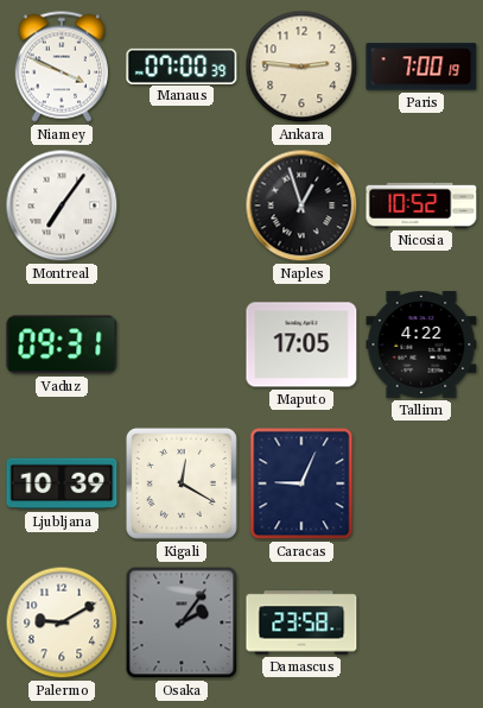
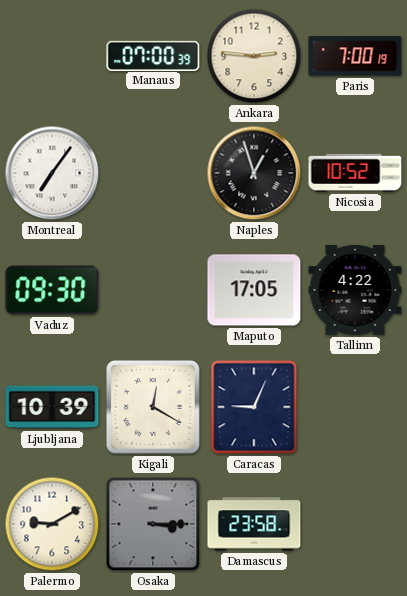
Niamey: 3:49 -> none
Vaduz: 09:31 -> 09:30
Osaka: 2:06 -> 3:15
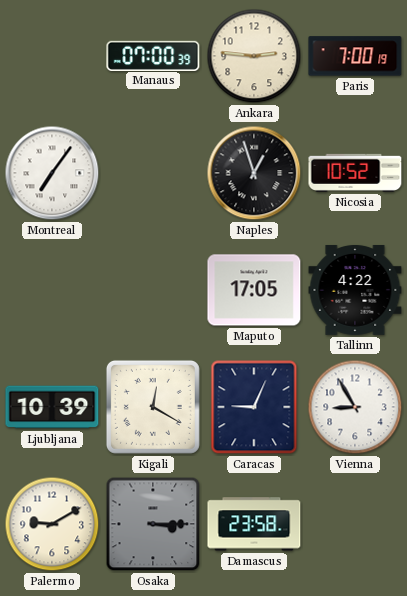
Vaduz: 09:30 -> none
Vienna: none -> 8:55
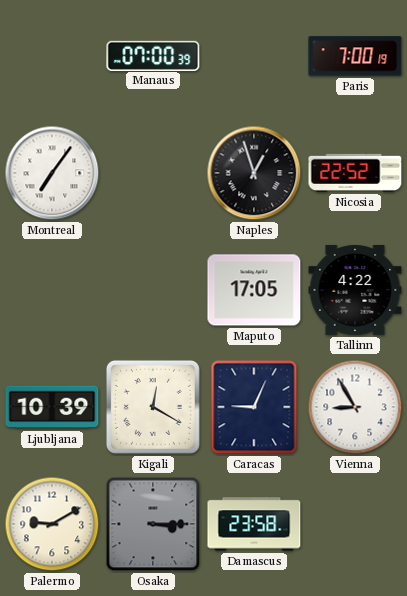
Ankara: 2:46 -> none
Nicosia: 10:52 -> 22:52
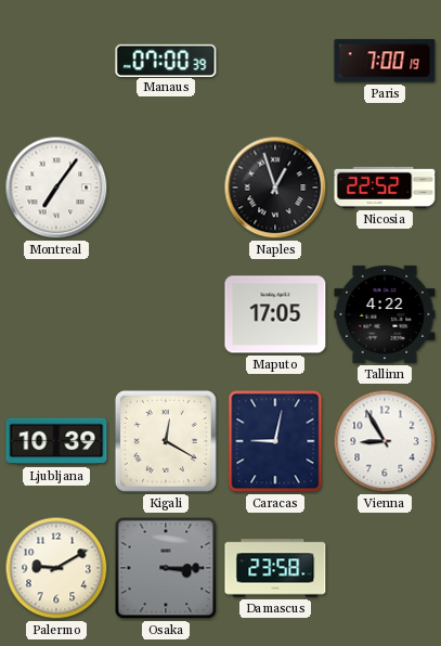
Caracas: 9:04 -> 9:02
